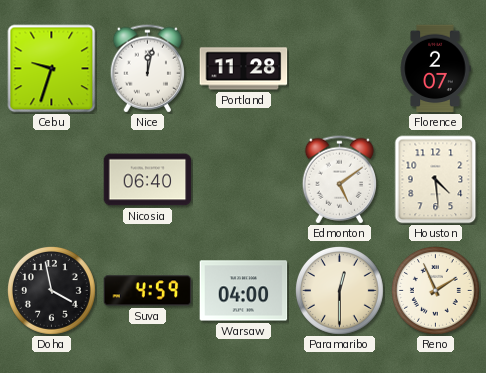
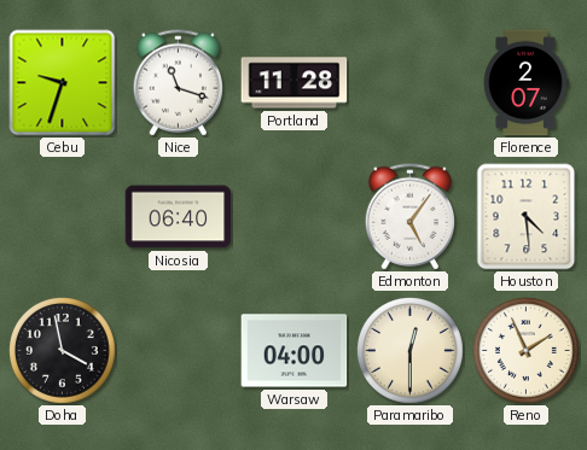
Nice: 12:02 -> 11:18
Edmonton: 5:09 -> 5:06
Suva: 4:59 -> none
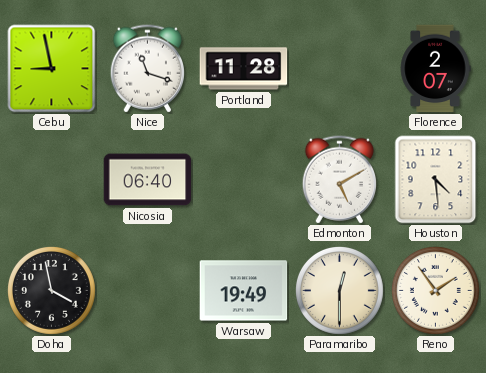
Cebu: 9:33 -> 8:58
Edmonton: 5:06 -> 5:10
Warsaw: 04:00 -> 19:49
Reno: 1:56 -> 1:54
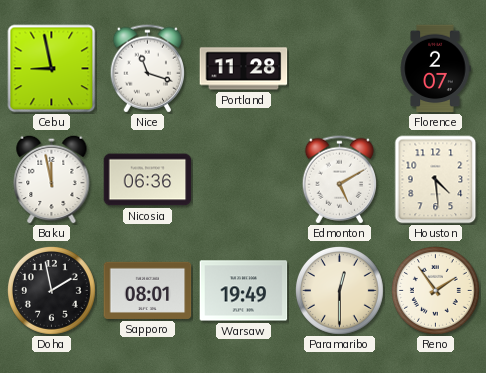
Baku: none -> 11:58
Nicosia: 06:40 -> 06:36
Doha: 3:58 -> 1:58
Sapporo: none -> 08:01
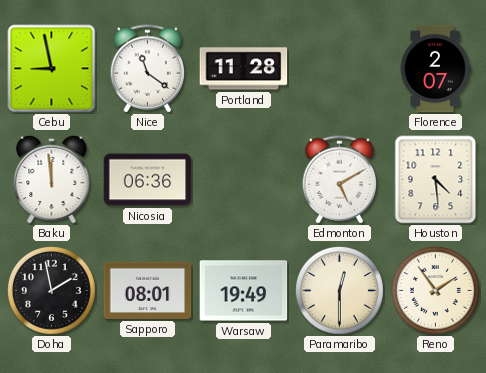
Nice: 11:18 -> 11:21
Baku: 11:58 -> 11:59
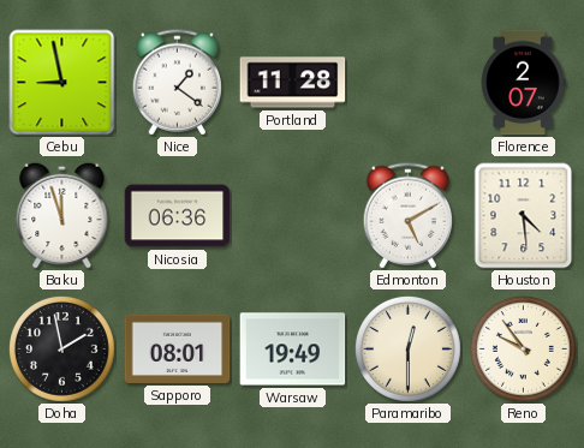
Nice: 11:21 -> 1:21
Baku: 11:59 -> 11:57
Reno: 1:54 -> 9:54
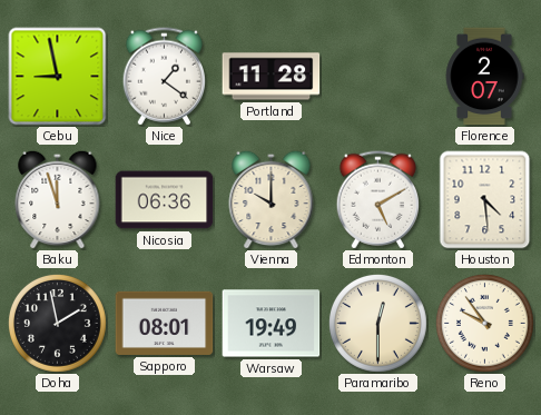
Vienna: none -> 10:00
